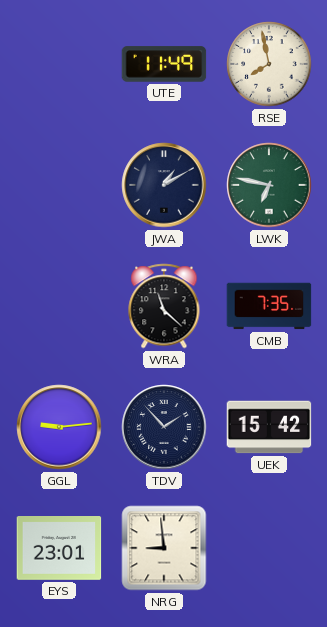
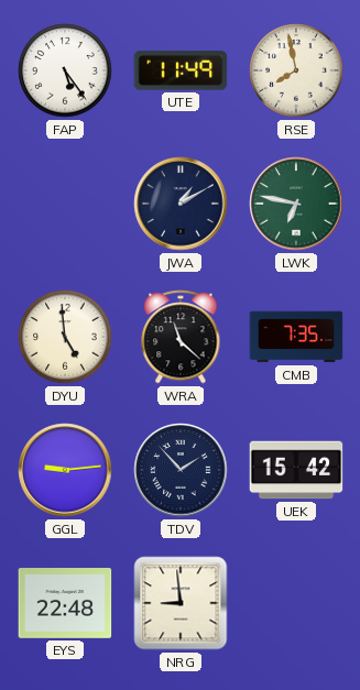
FAP: none -> 5:24
DYU: none -> 4:59
EYS: 23:01 -> 22:48
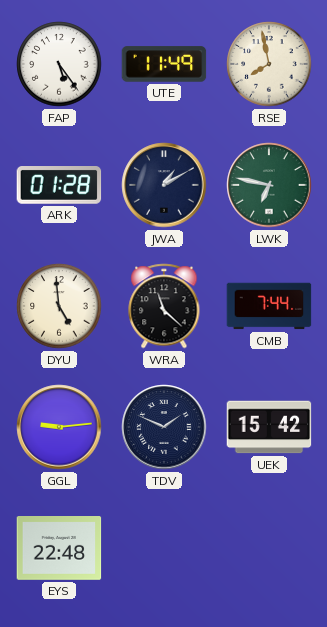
ARK: none -> 01:28
CMB: 7:35 -> 7:44
TDV: 1:53 -> 1:49
NRG: 8:59 -> none
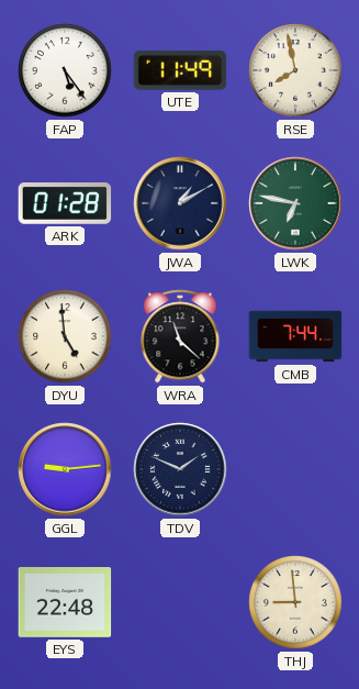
UEK: 15:42 -> none
THJ: none -> 8:59
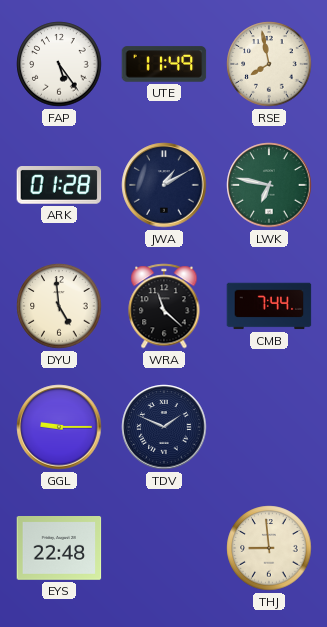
GGL: 9:14 -> 9:15
